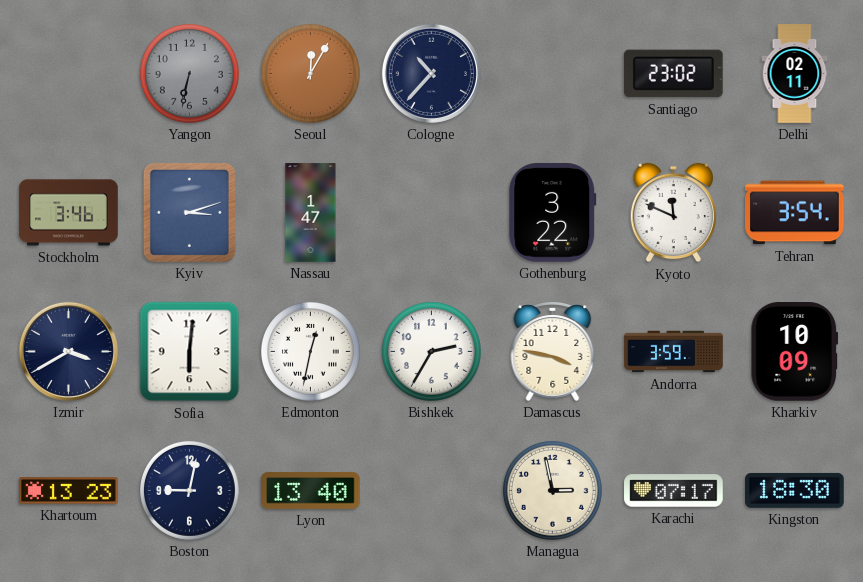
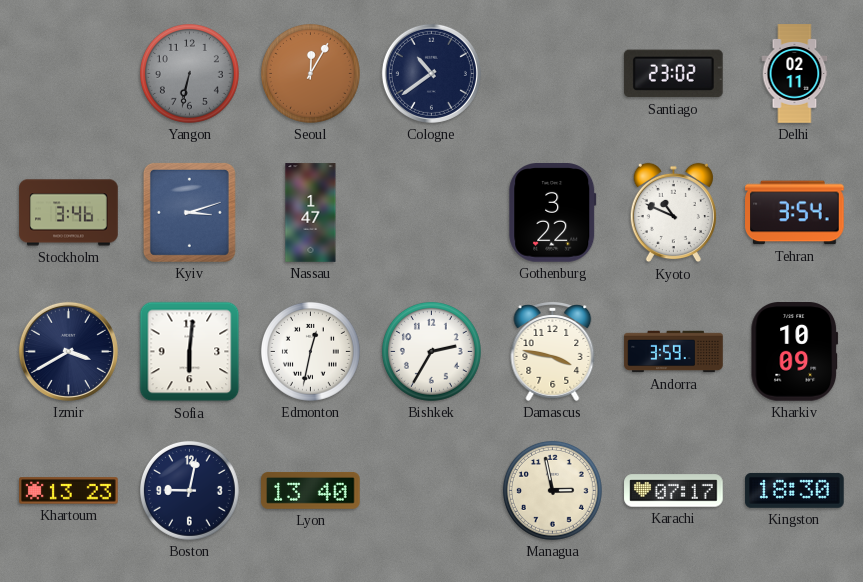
Cologne: 10:37 -> 10:39
Kyoto: 11:49 -> 10:49
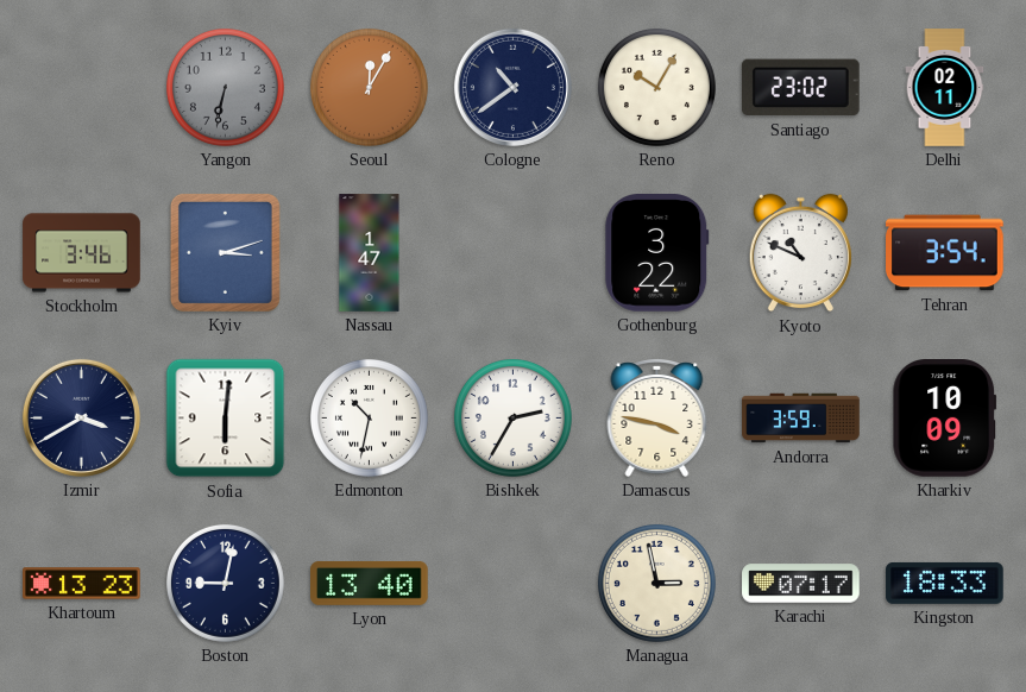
Reno: none -> 10:05
Edmonton: 12:32 -> 10:32
Kingston: 18:30 -> 18:33
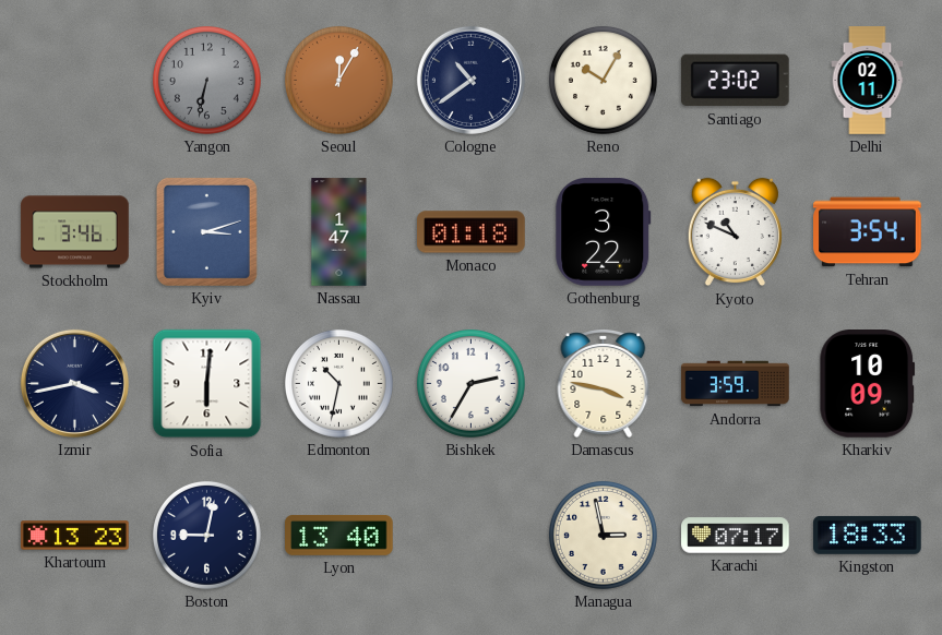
Monaco: none -> 01:18
Izmir: 3:40 -> 3:43
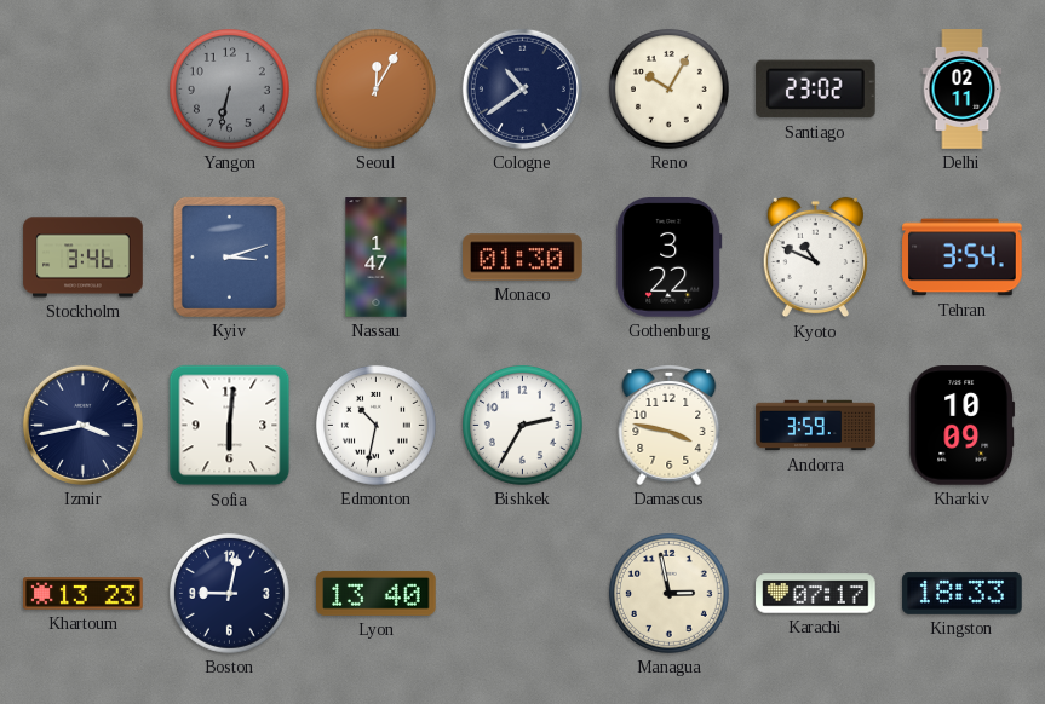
Monaco: 01:18 -> 01:30
